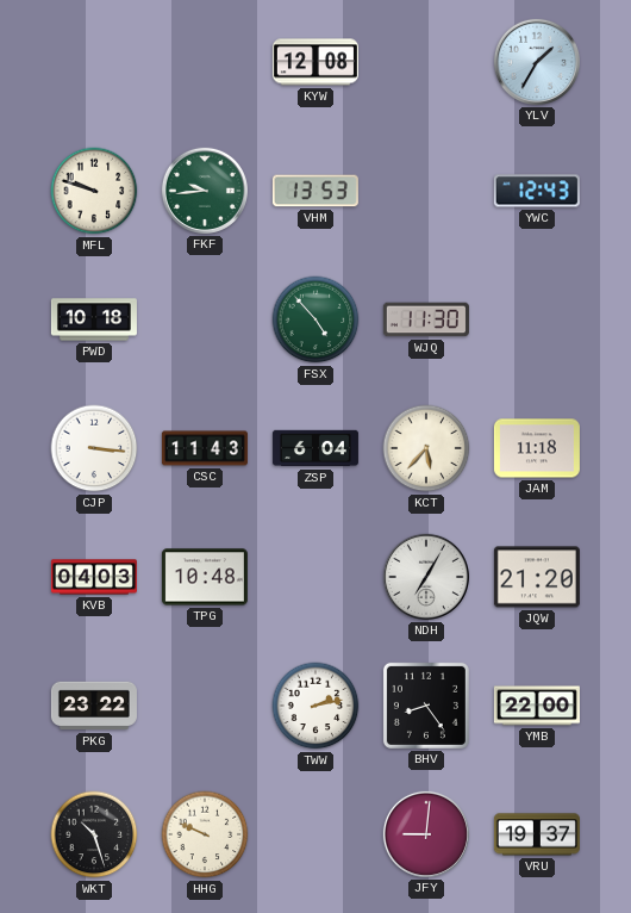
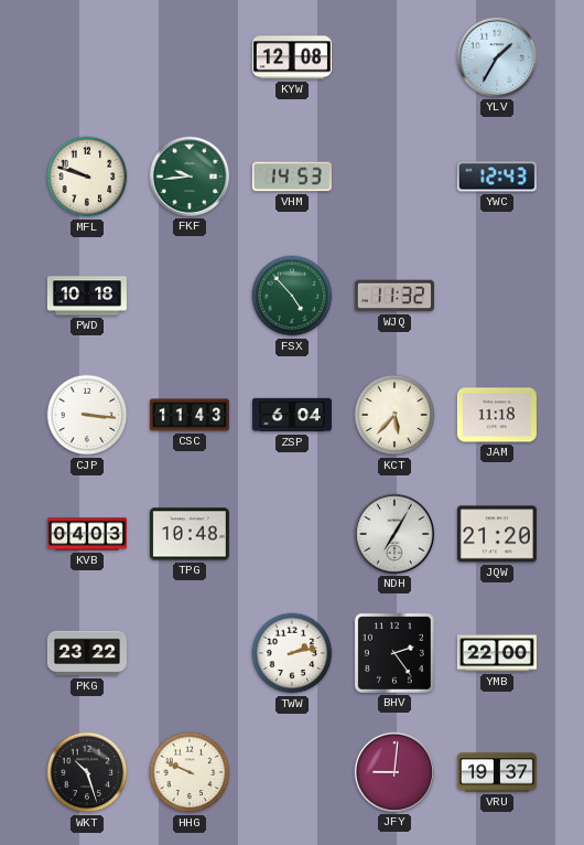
VHM: 13:53 -> 14:53
WJQ: 11:30 -> 11:32
BHV: 8:24 -> 2:24
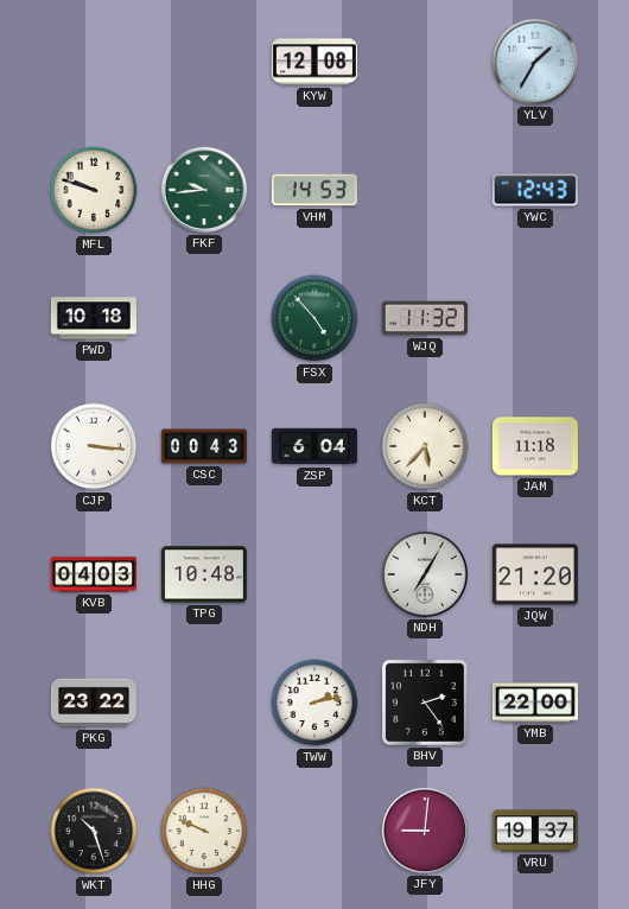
CSC: 11:43 -> 00:43
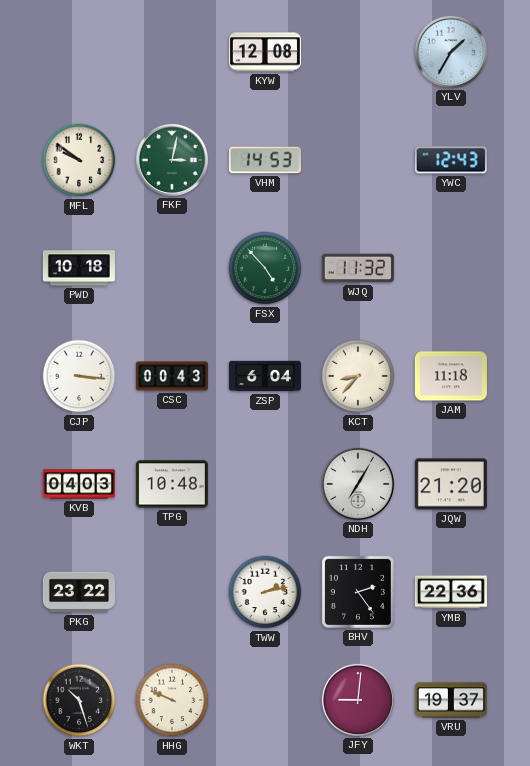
MFL: 9:48 -> 9:51
FKF: 9:44 -> 3:02
KCT: 5:37 -> 8:37
YMB: 22:00 -> 22:36
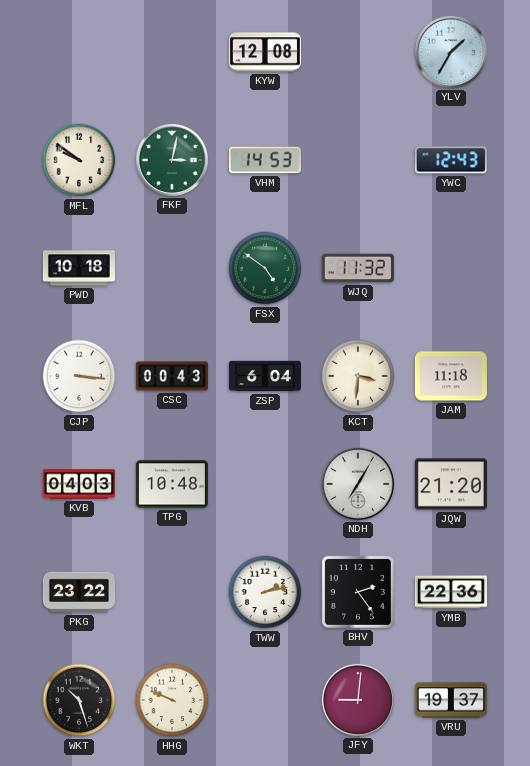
FSX: 4:53 -> 4:51
KCT: 8:37 -> 3:31
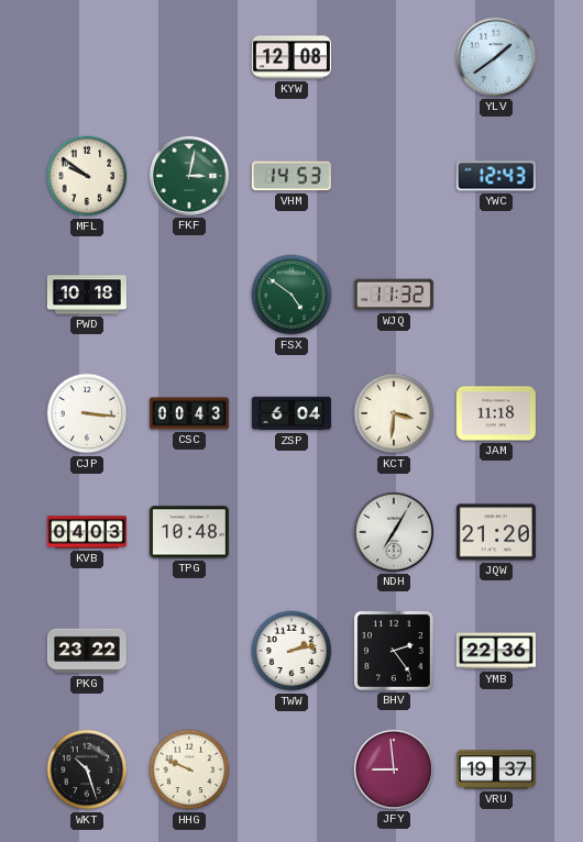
YLV: 1:35 -> 1:39
JFY: 9:01 -> 8:59
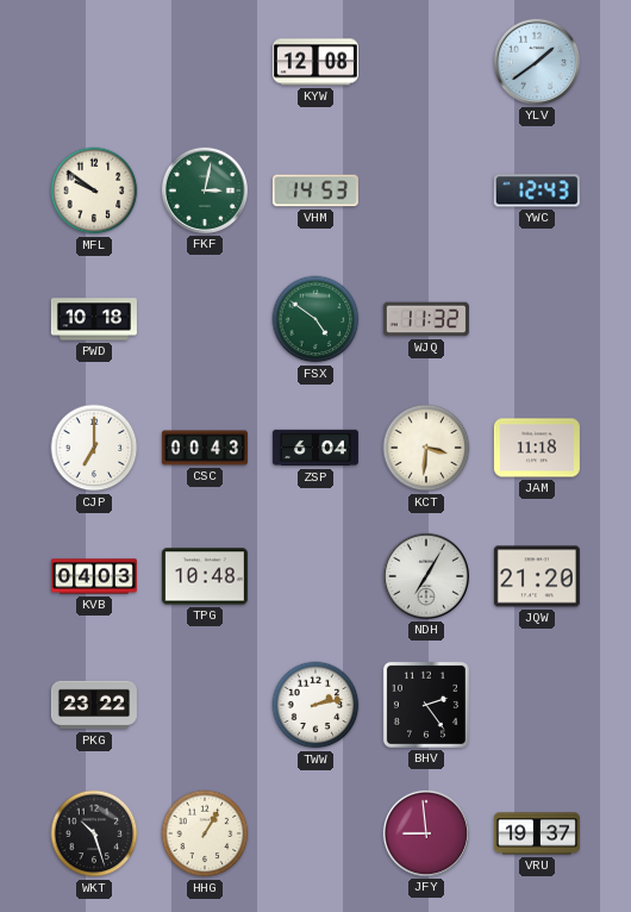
CJP: 3:16 -> 7:00
YMB: 22:36 -> none
HHG: 9:49 -> 1:05
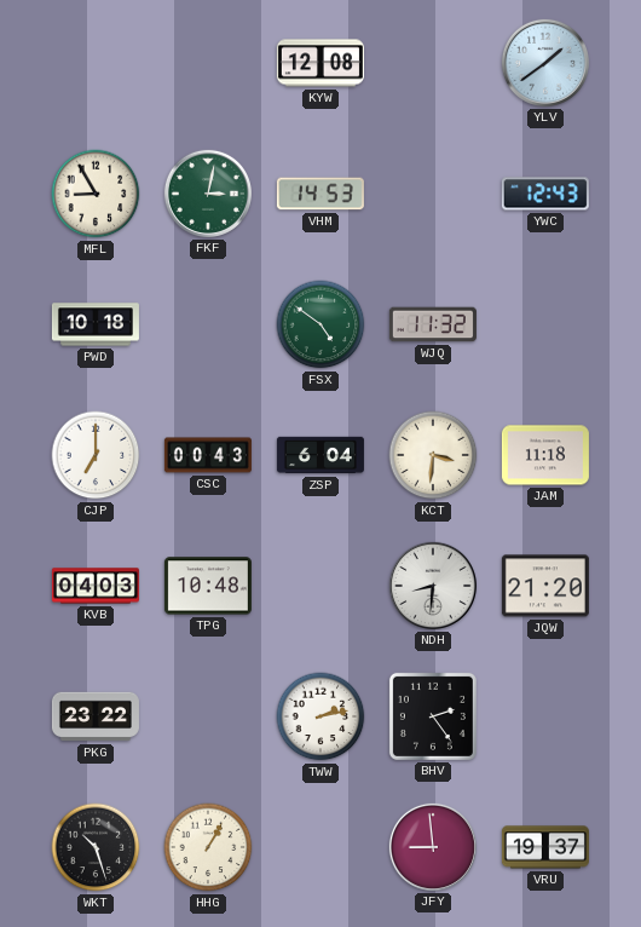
MFL: 9:51 -> 8:55
NDH: 7:05 -> 8:31
